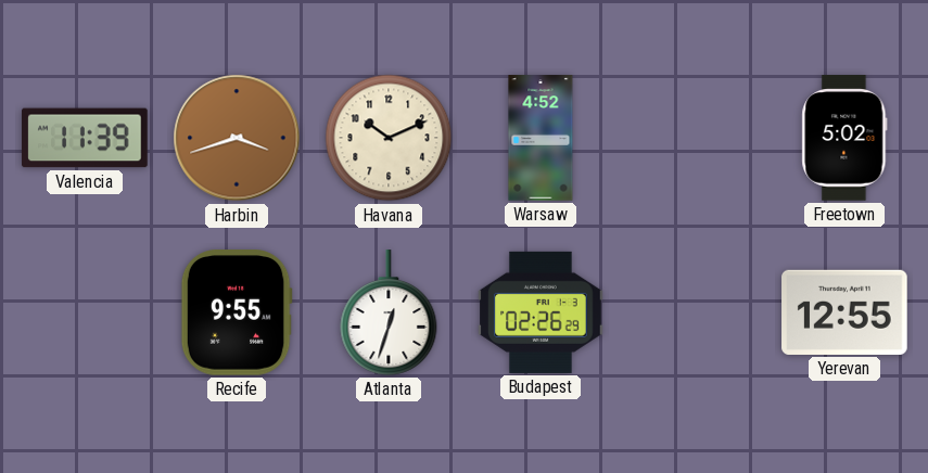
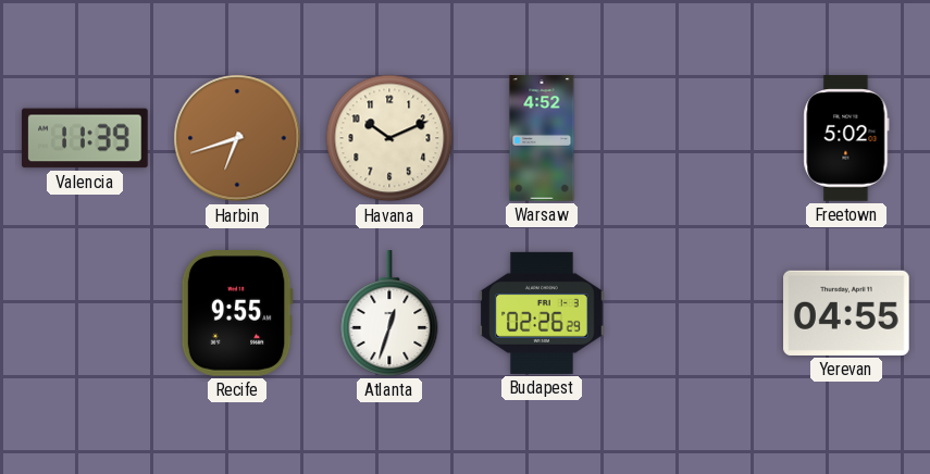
Harbin: 3:42 -> 6:42
Yerevan: 12:55 -> 04:55
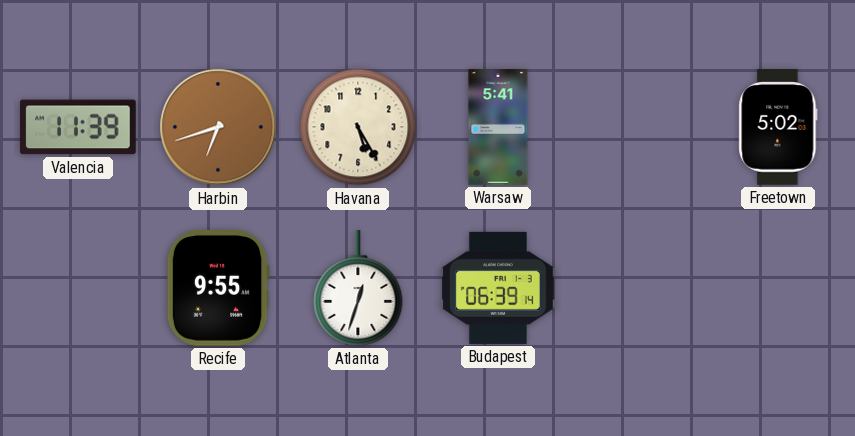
Havana: 10:11 -> 5:25
Warsaw: 4:52 -> 5:41
Budapest: 02:26 -> 06:39
Yerevan: 04:55 -> none
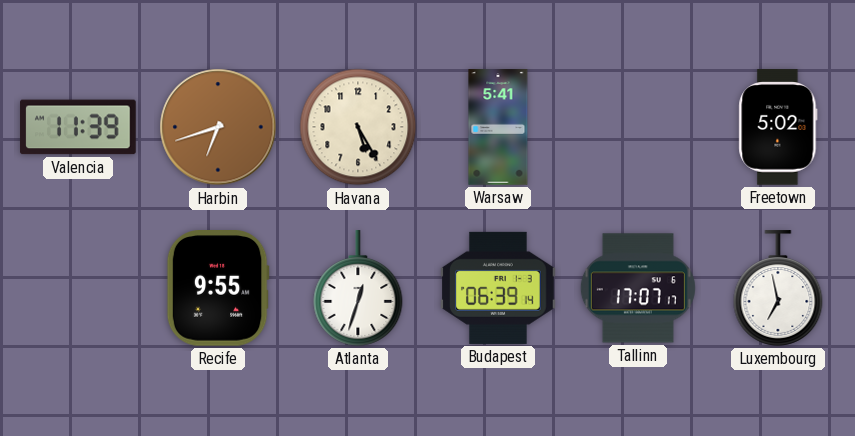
Tallinn: none -> 17:07
Luxembourg: none -> 6:58
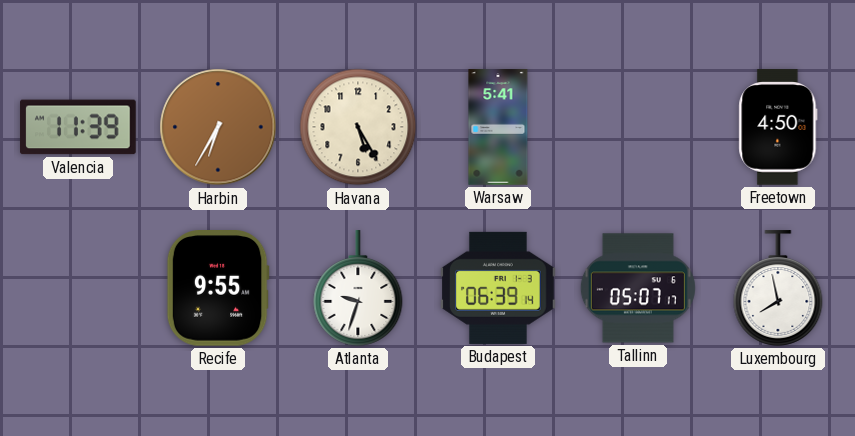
Harbin: 6:42 -> 6:35
Freetown: 5:02 -> 4:50
Atlanta: 12:33 -> 9:33
Tallinn: 17:07 -> 05:07
Luxembourg: 6:58 -> 7:58
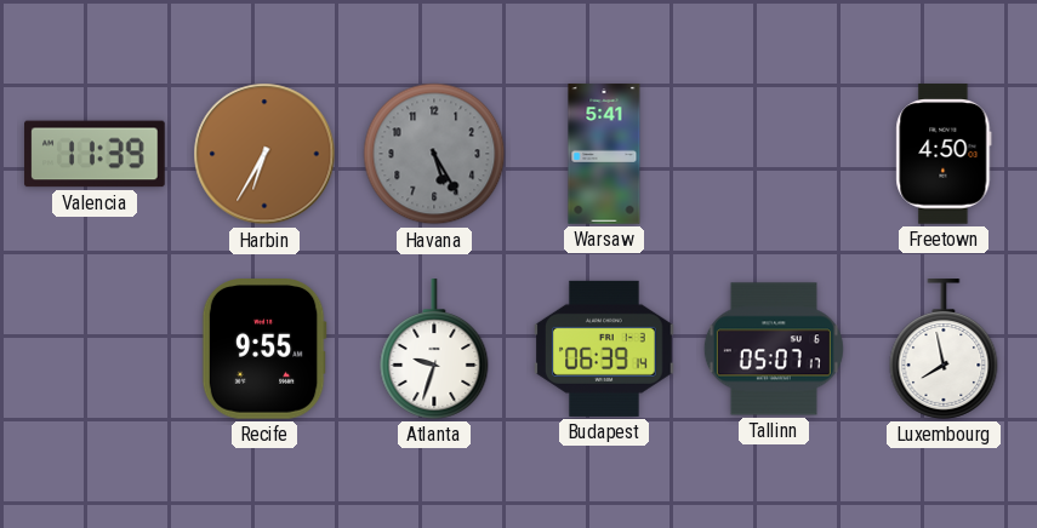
Havana dial: cream -> grey
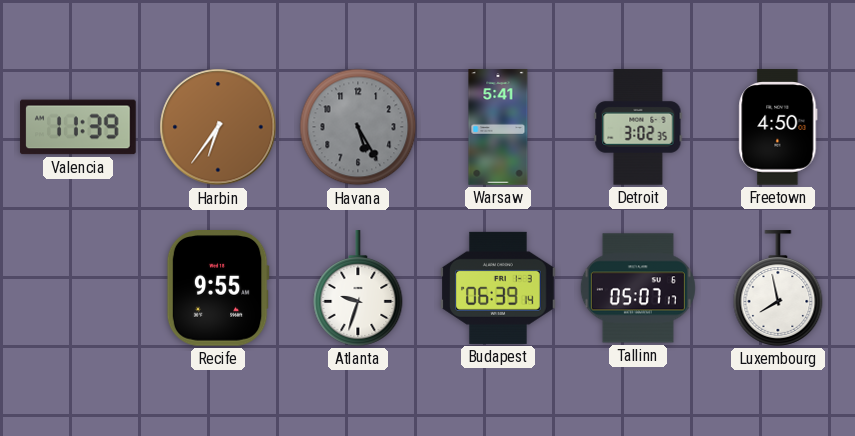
Harbin: 6:35 -> 6:36
Detroit: none -> 3:02
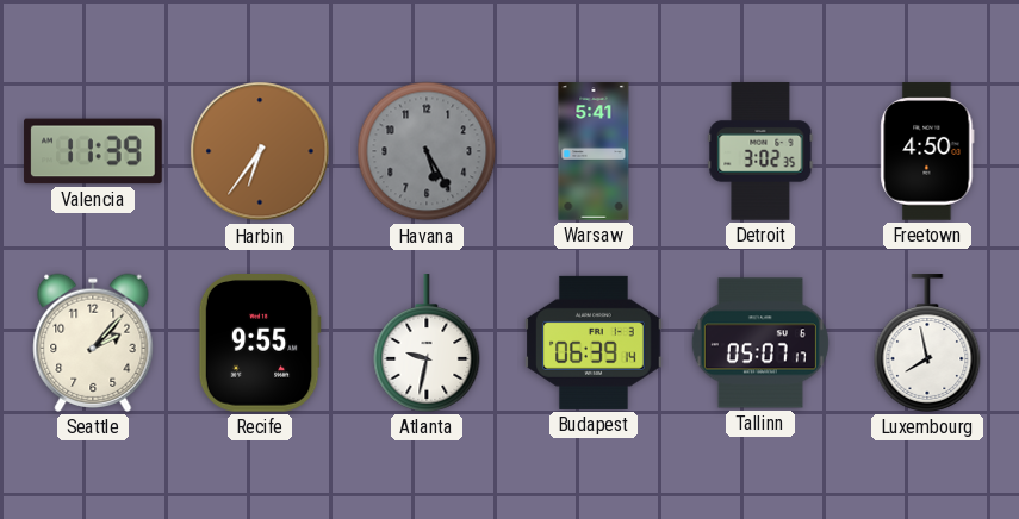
Seattle: none -> 2:07
Atlanta: 9:33 -> 9:32
